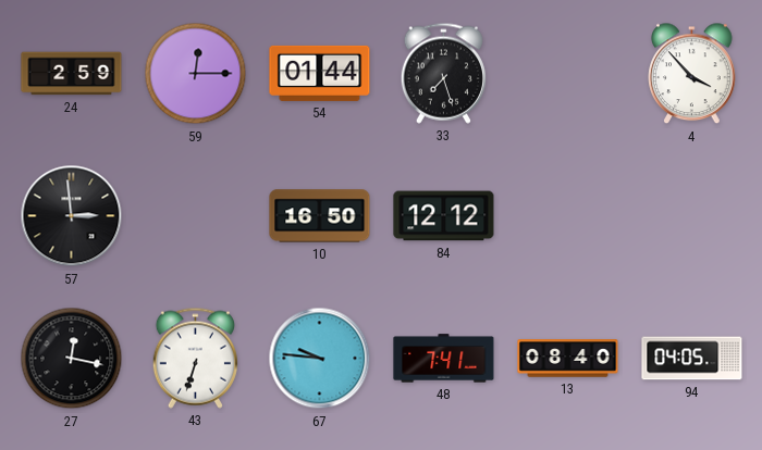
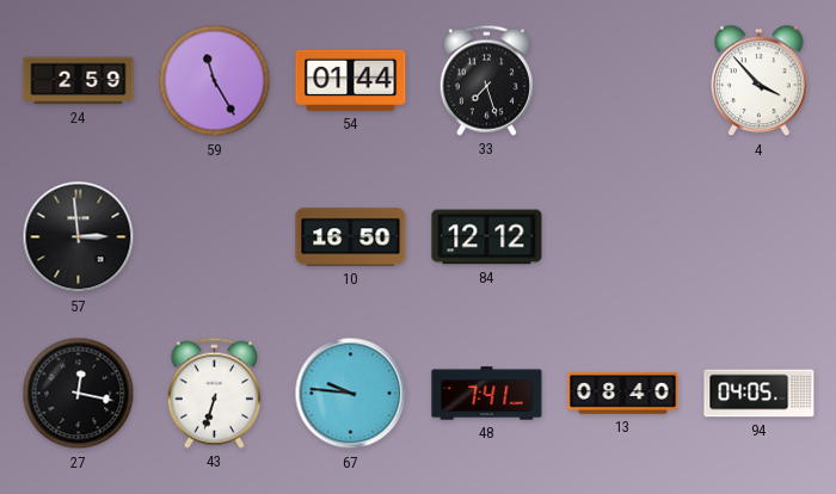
59: 12:15 -> 11:25
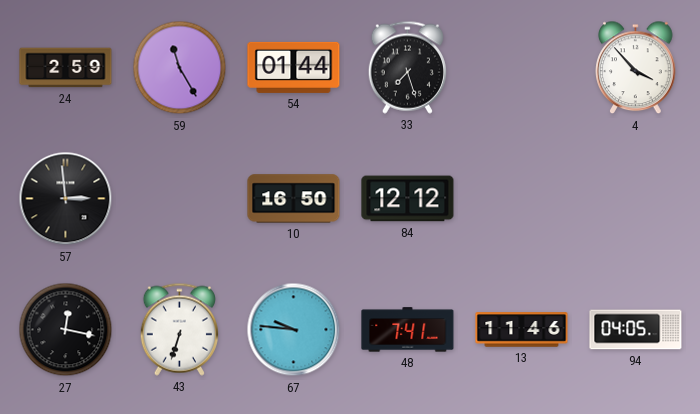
13: 08:40 -> 11:46
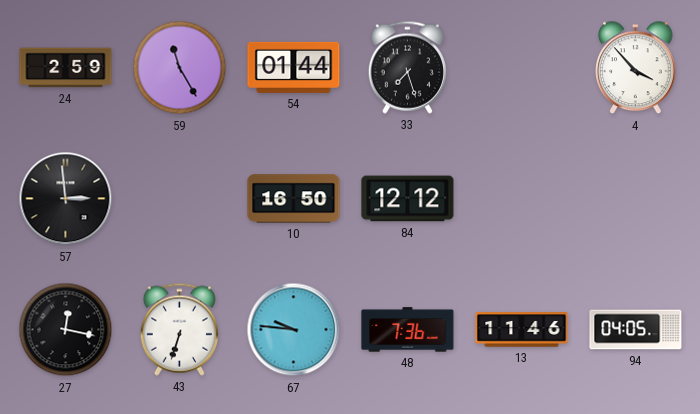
48: 7:41 -> 7:36
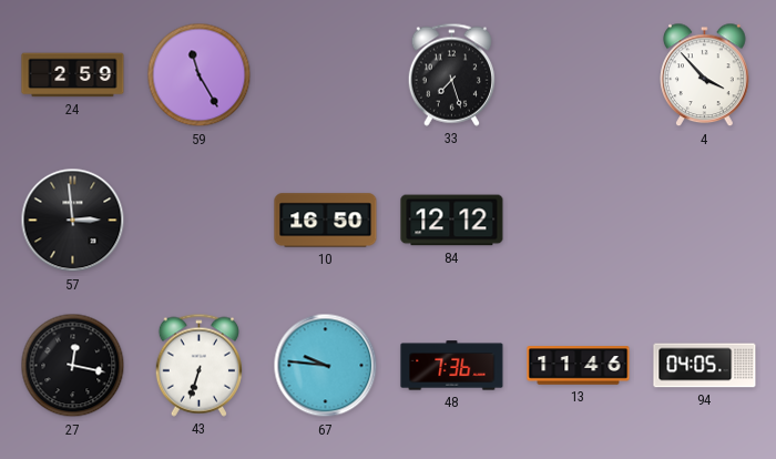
54: 01:44 -> none
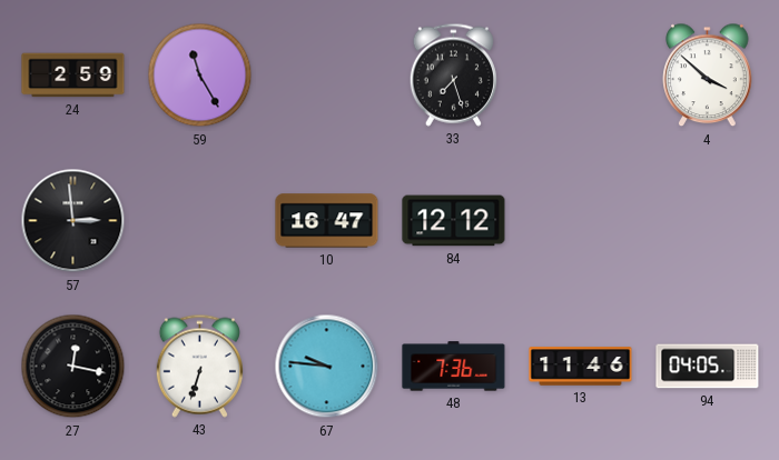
4: 3:53 -> 3:52
10: 16:50 -> 16:47
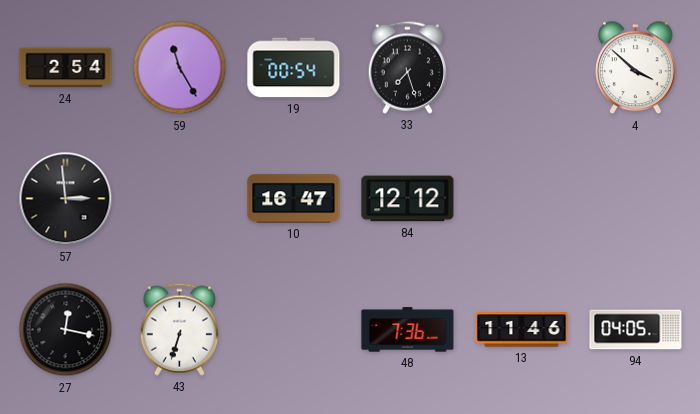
24: 2:59 -> 2:54
19: none -> 00:54
67: 9:46 -> none
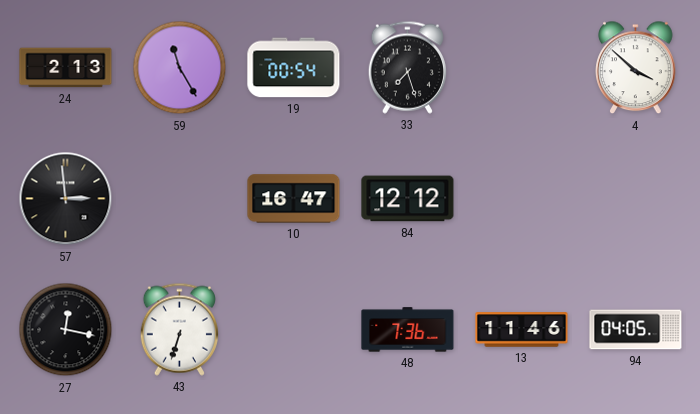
24: 2:54 -> 2:13
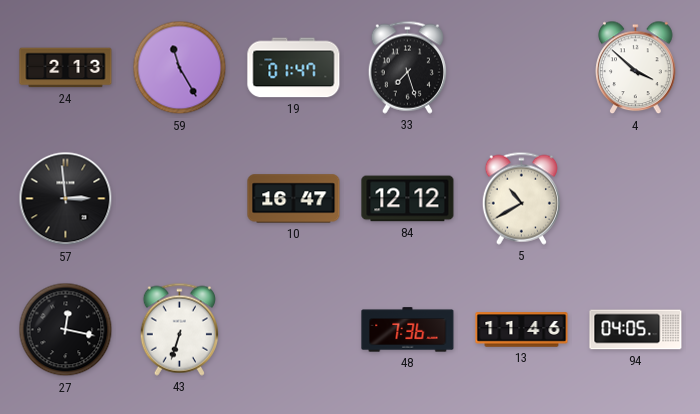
19: 00:54 -> 01:47
5: none -> 10:40
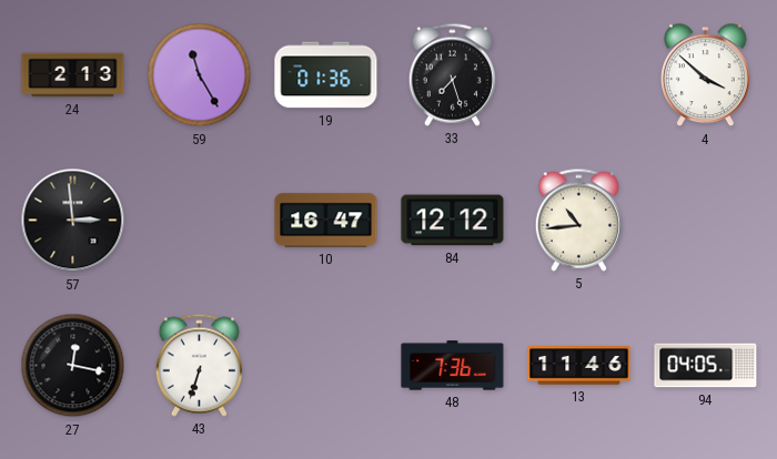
19: 01:47 -> 01:36
5: 10:40 -> 10:44
